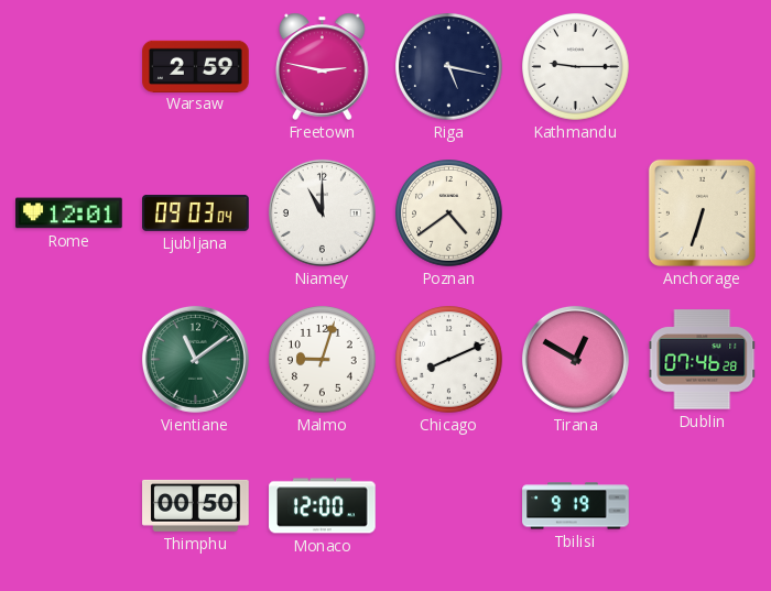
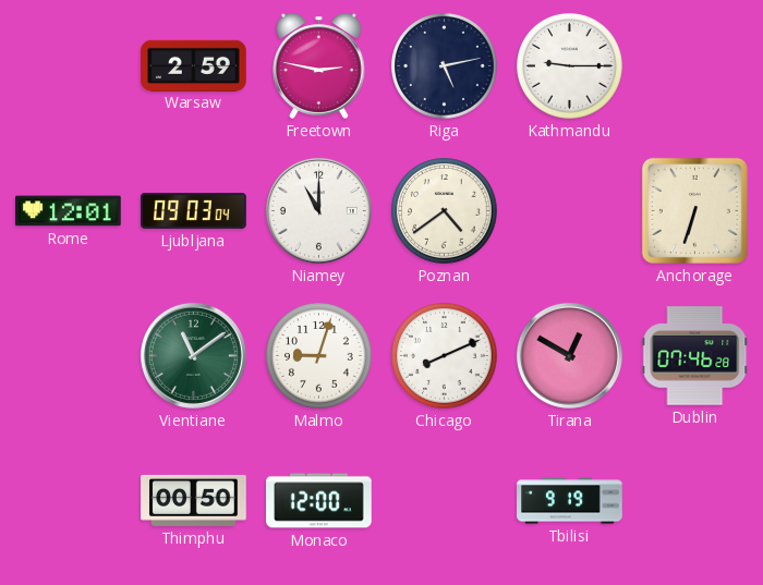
Riga: 5:17 -> 5:13
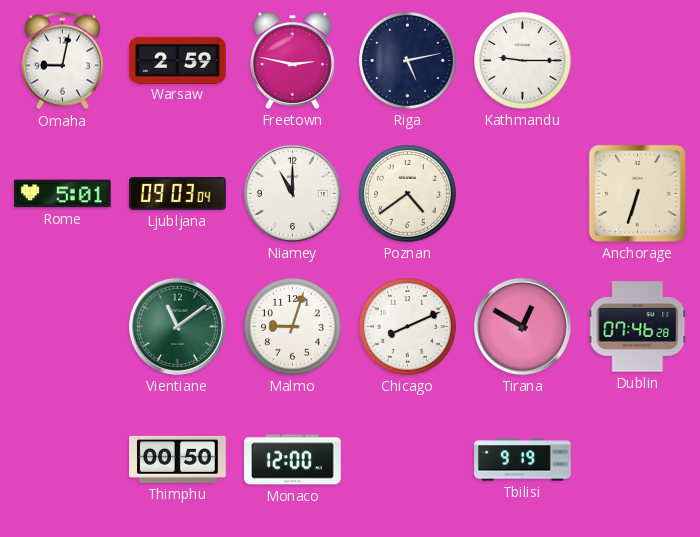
Omaha: none -> 9:02
Rome: 12:01 -> 5:01
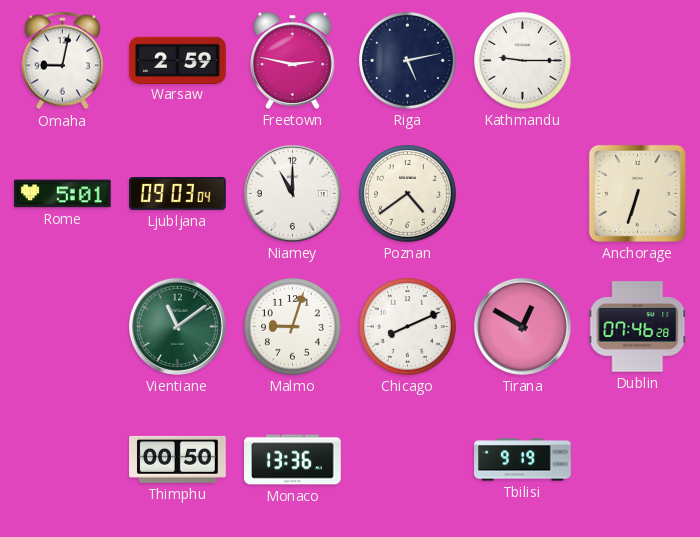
Monaco: 12:00 -> 13:36
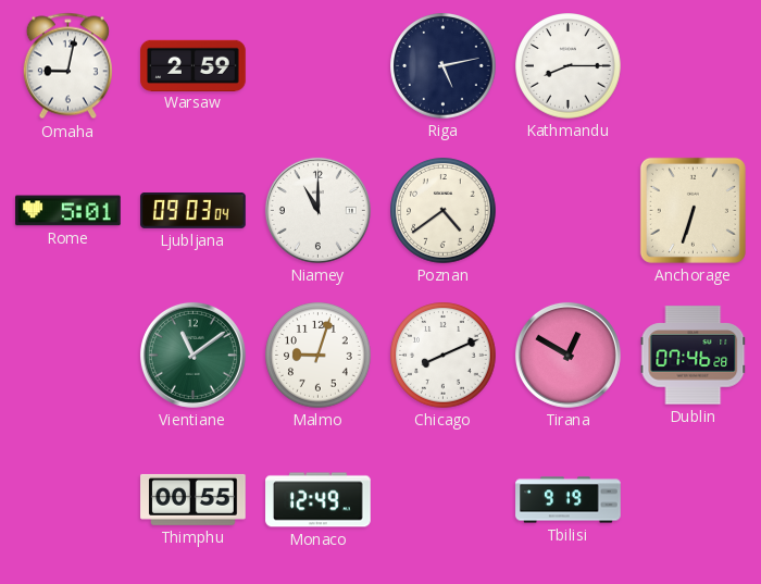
Freetown: 2:47 -> none
Kathmandu: 9:15 -> 8:15
Thimphu: 00:50 -> 00:55
Monaco: 13:36 -> 12:49
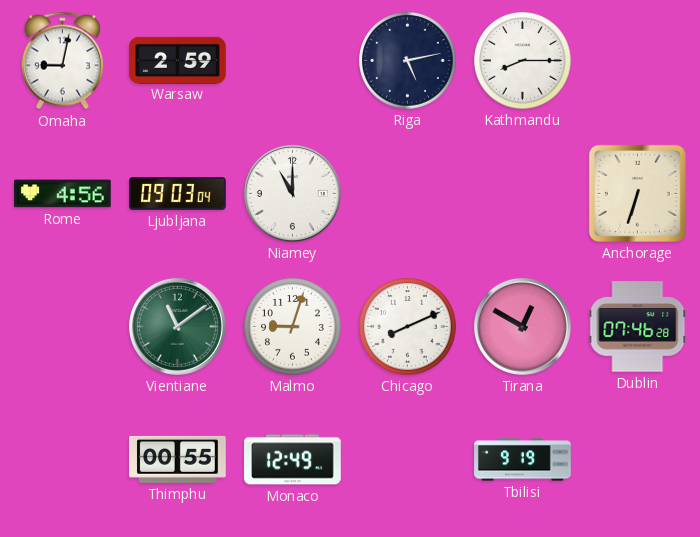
Rome: 5:01 -> 4:56
Poznan: 4:39 -> none
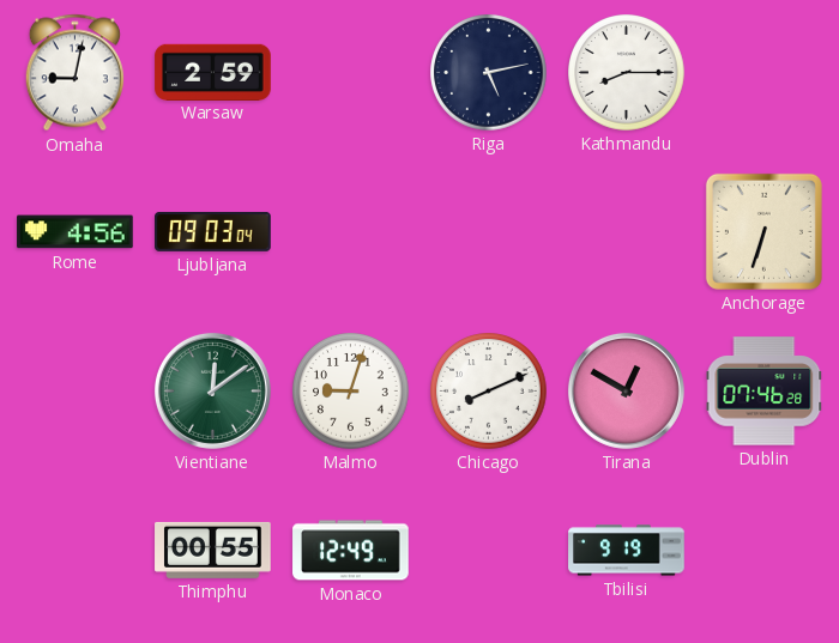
Niamey: 11:00 -> none
Vientiane: 11:09 -> 12:09
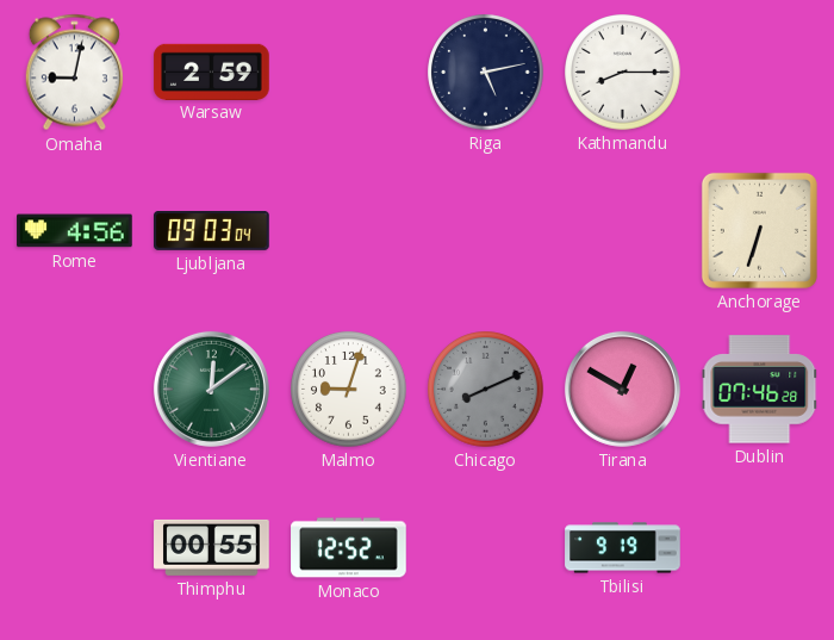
Chicago dial: white -> grey
Monaco: 12:49 -> 12:52
